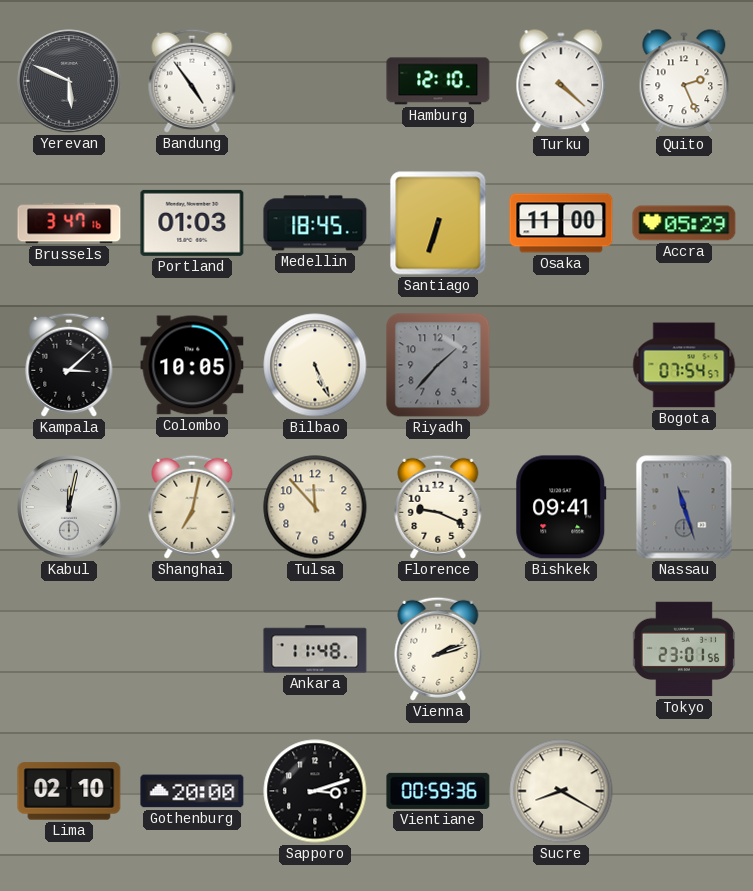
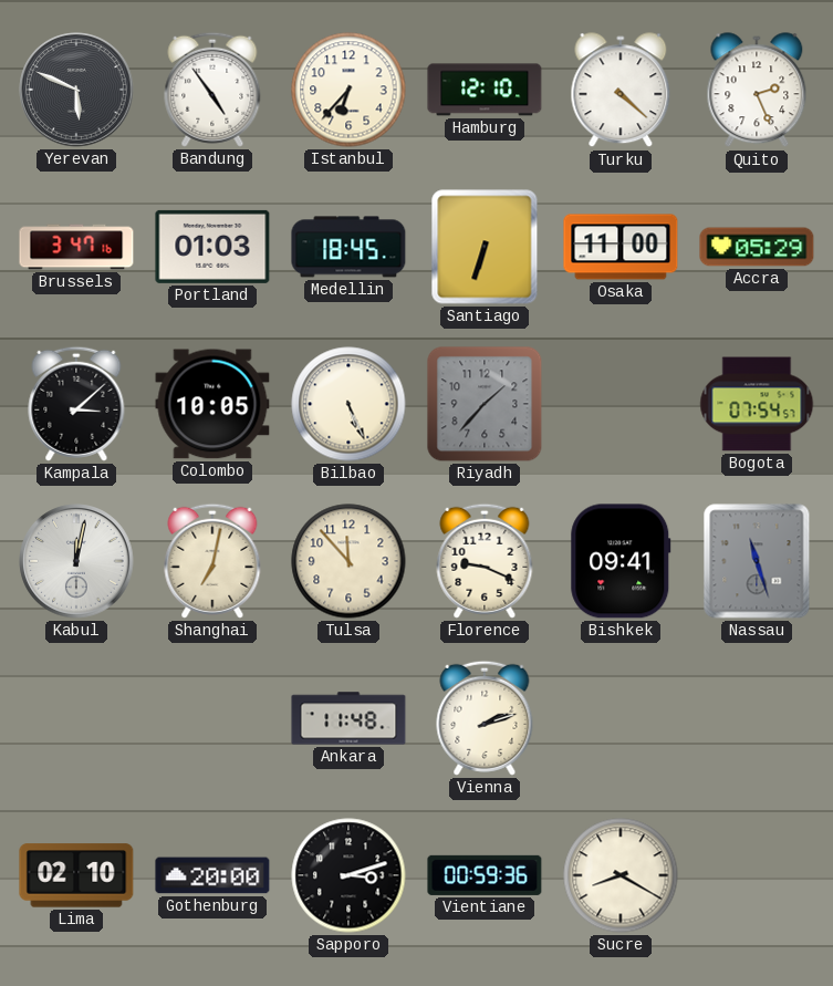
Istanbul: none -> 6:37
Tokyo: 23:01 -> none
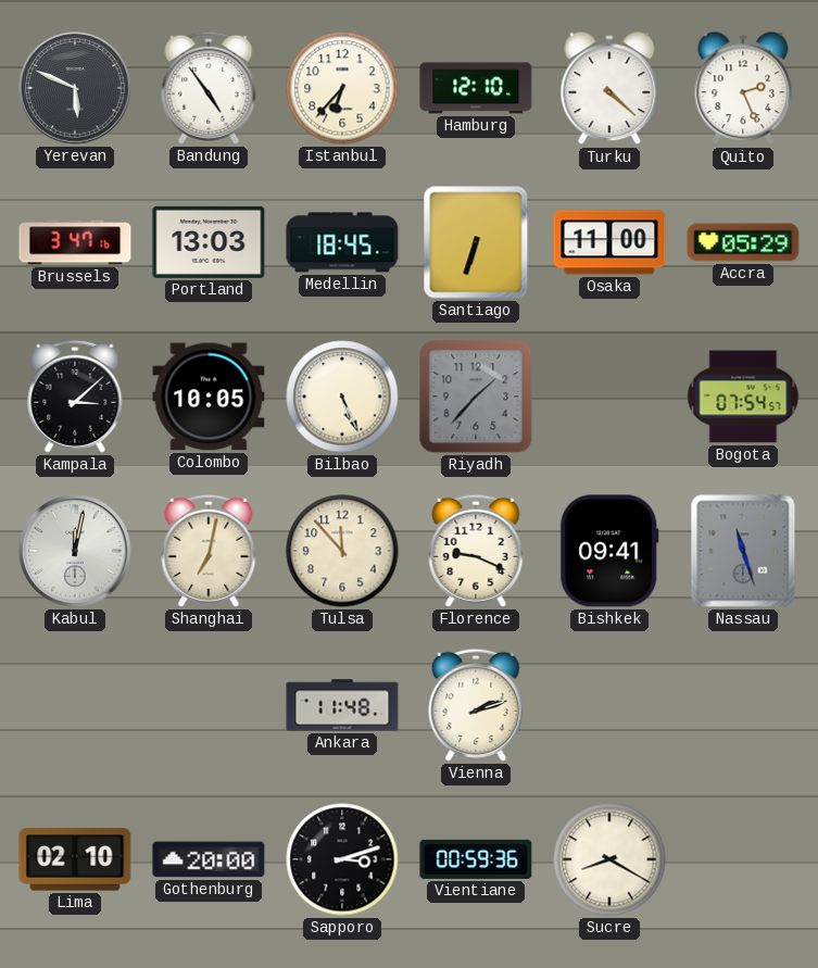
Portland: 01:03 -> 13:03
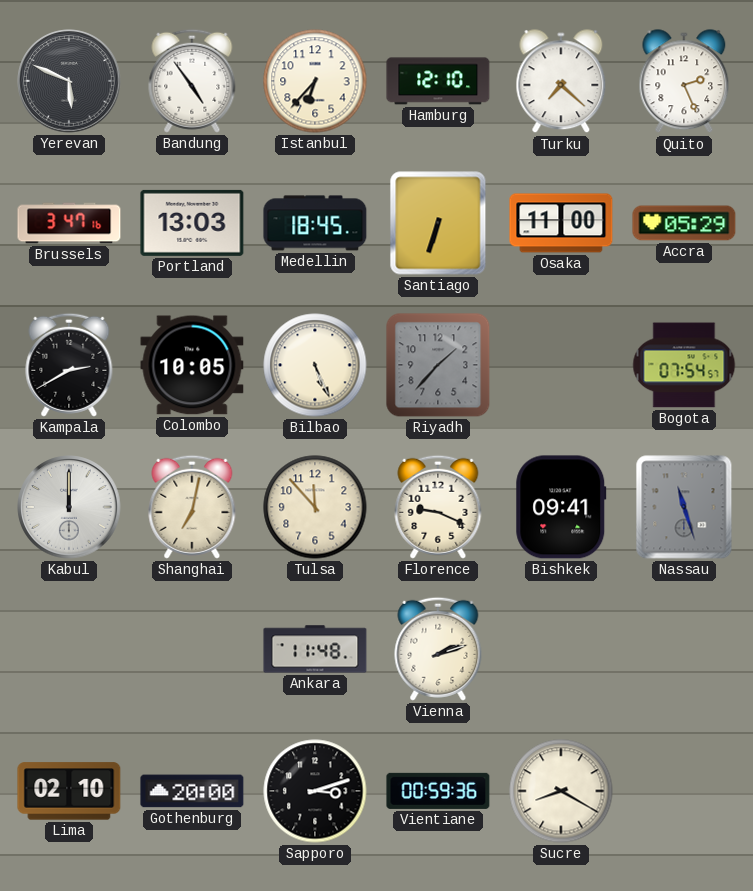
Turku: 4:22 -> 7:22
Kampala: 3:08 -> 2:40
Kabul: 12:02 -> 12:00
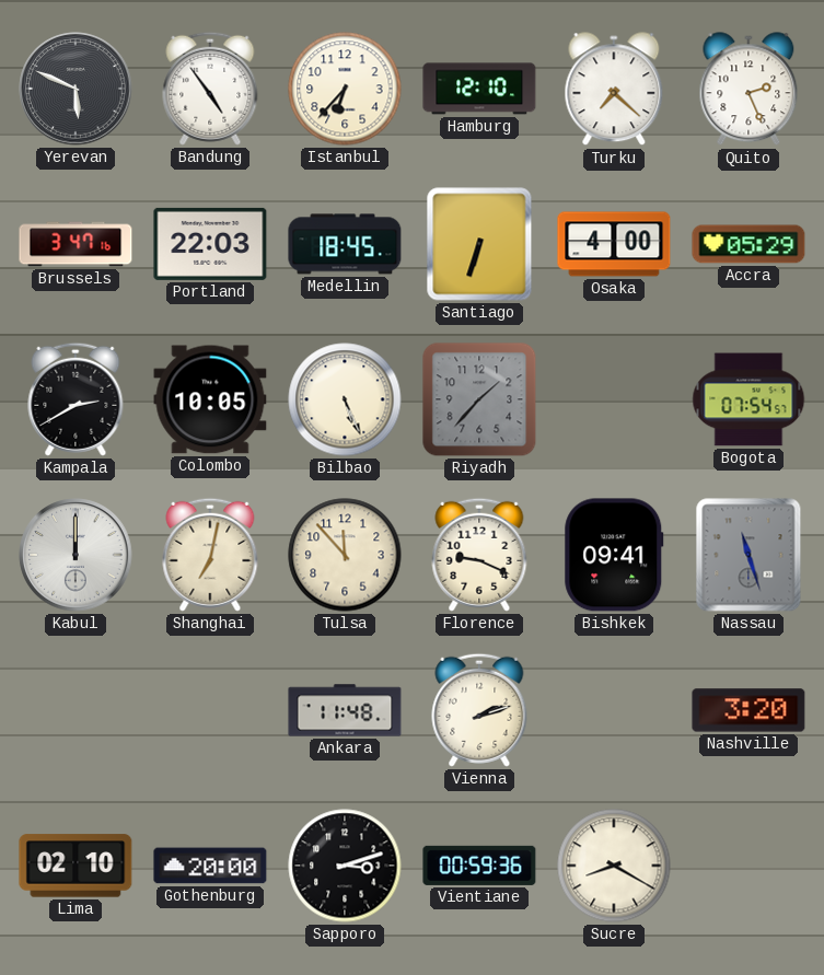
Portland: 13:03 -> 22:03
Osaka: 11:00 -> 4:00
Nashville: none -> 3:20
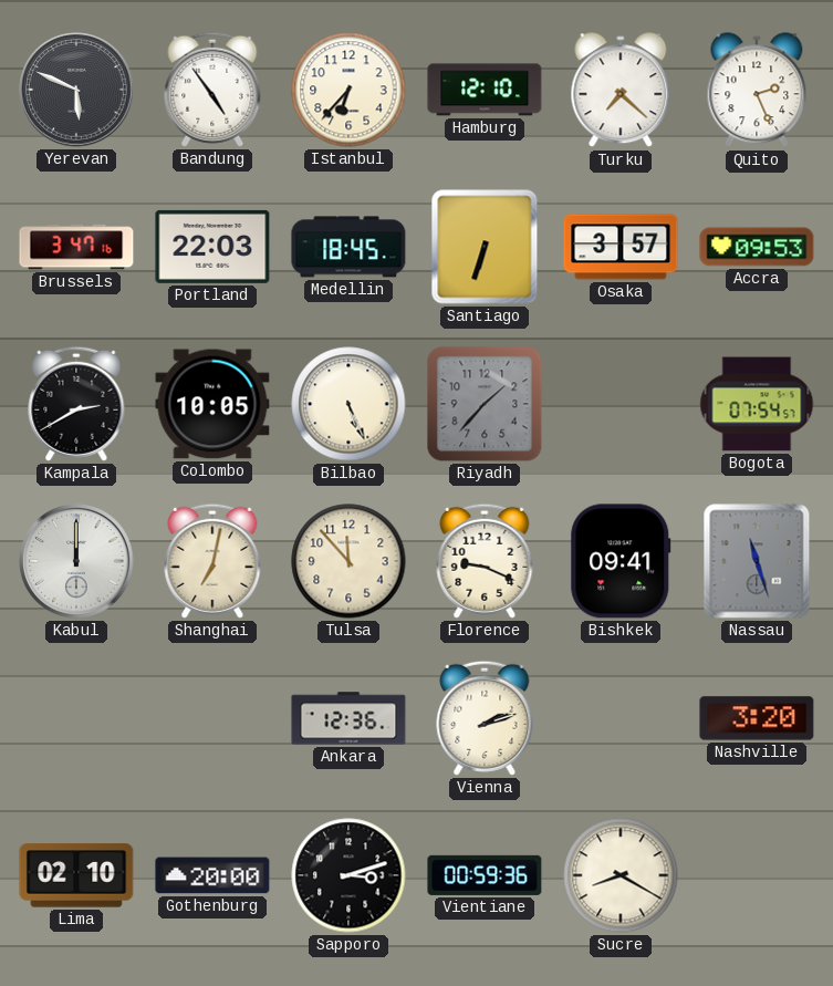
Osaka: 4:00 -> 3:57
Accra: 05:29 -> 09:53
Ankara: 11:48 -> 12:36
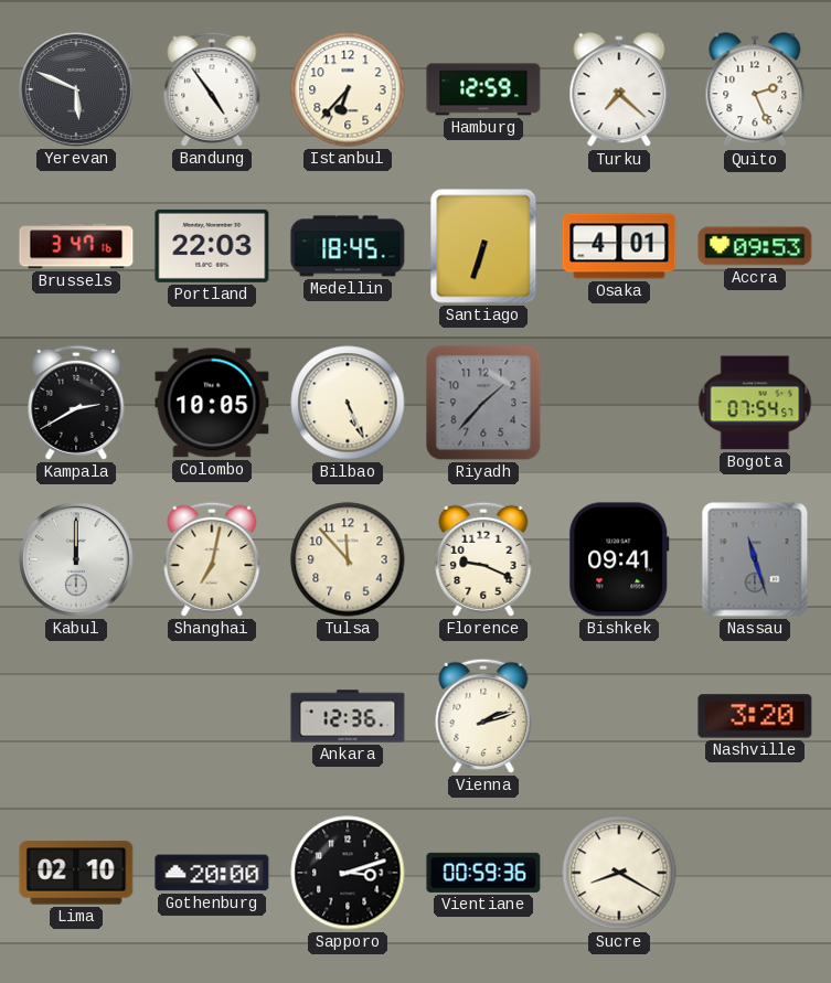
Hamburg: 12:10 -> 12:59
Osaka: 3:57 -> 4:01
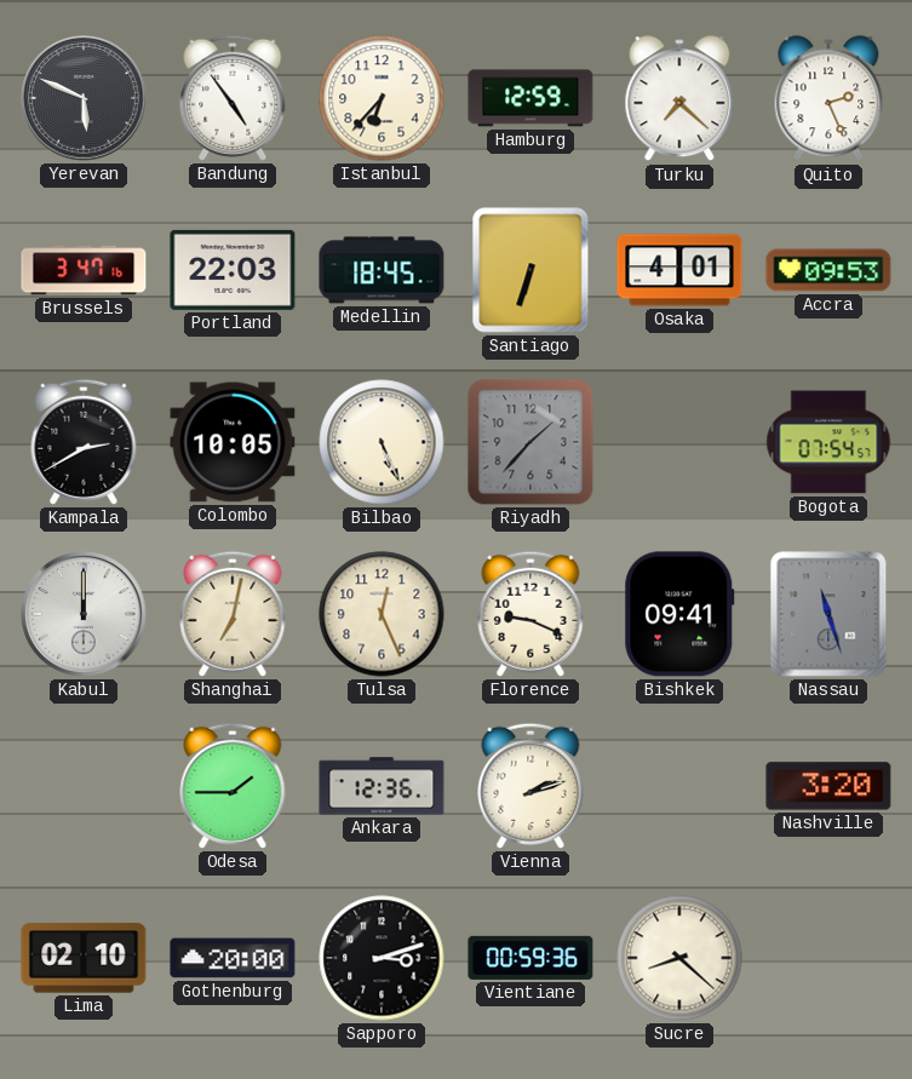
Tulsa: 11:53 -> 12:26
Odesa: none -> 1:45
Sucre: 8:20 -> 8:22
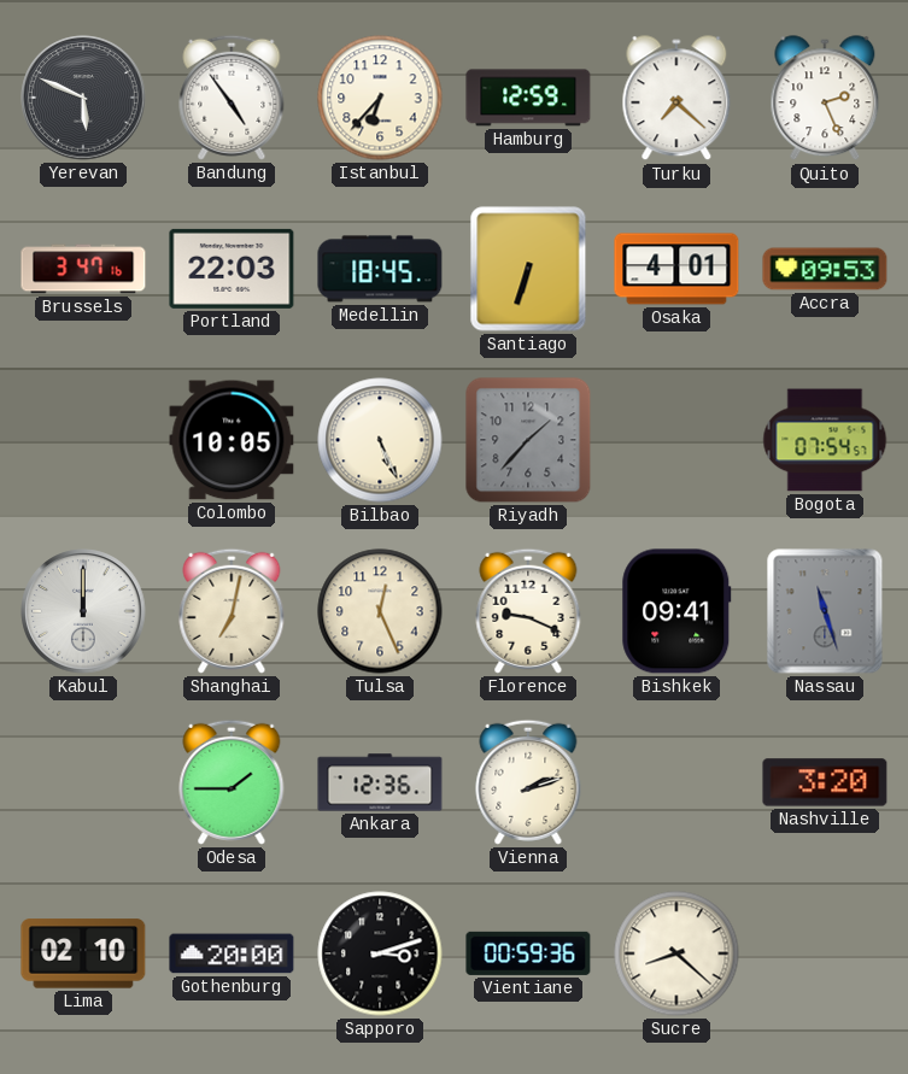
Kampala: 2:40 -> none
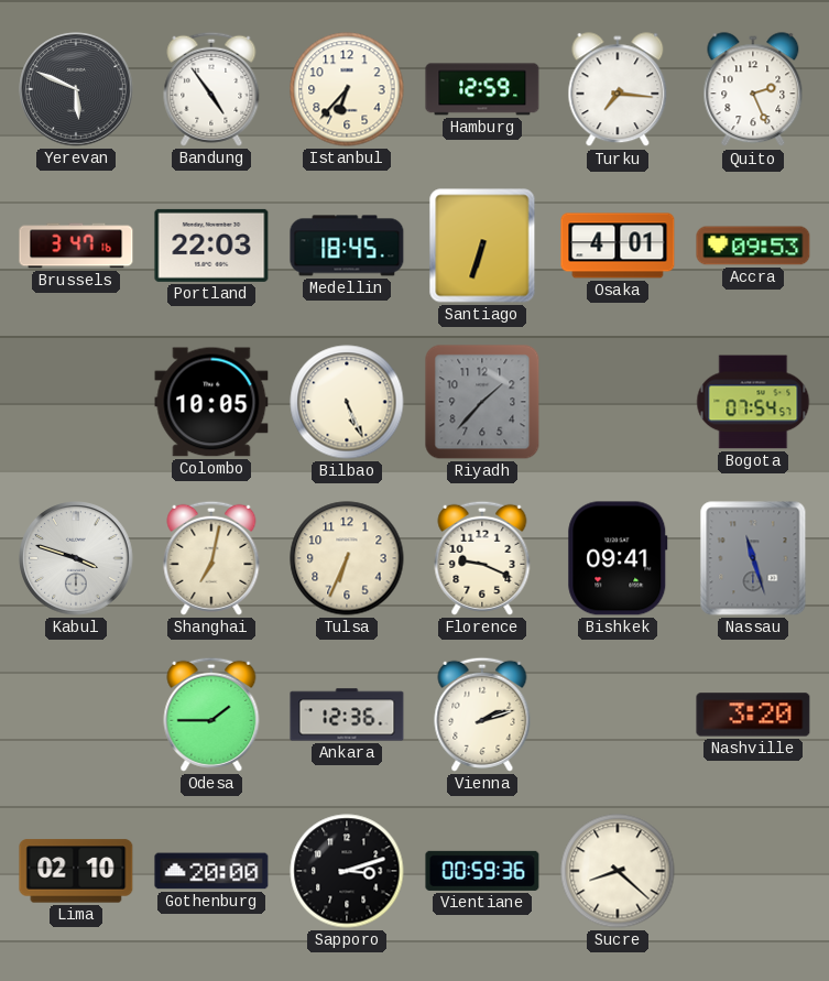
Turku: 7:22 -> 7:16
Kabul: 12:00 -> 3:48
Tulsa: 12:26 -> 6:34
